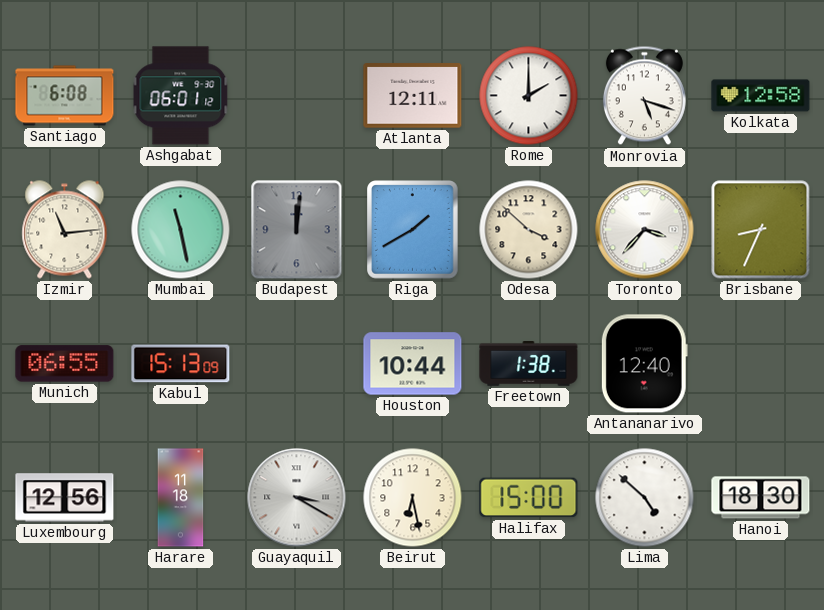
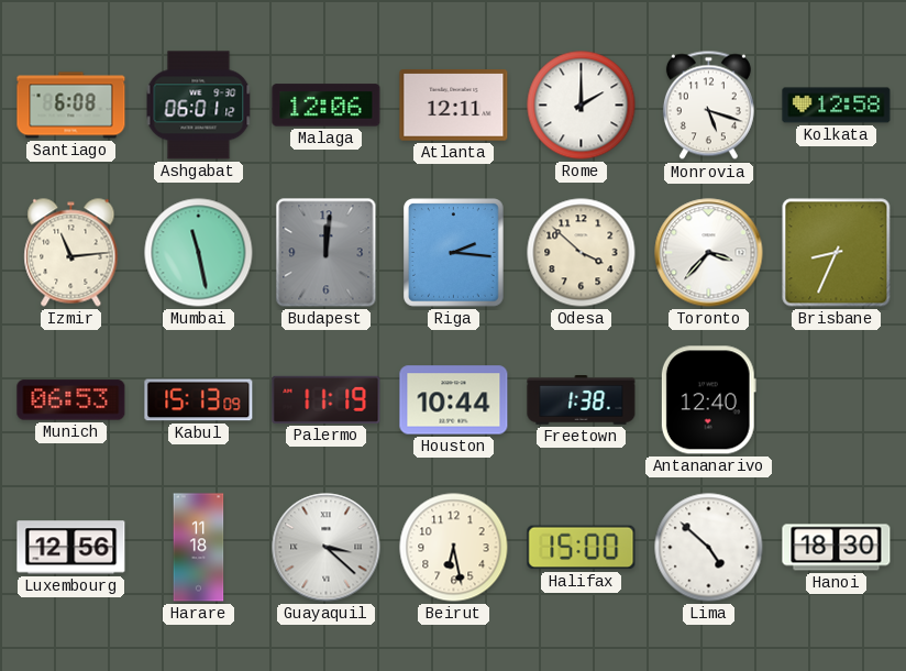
Malaga: none -> 12:06
Riga: 1:40 -> 2:16
Munich: 06:55 -> 06:53
Palermo: none -> 11:19
Guayaquil: 3:20 -> 3:22
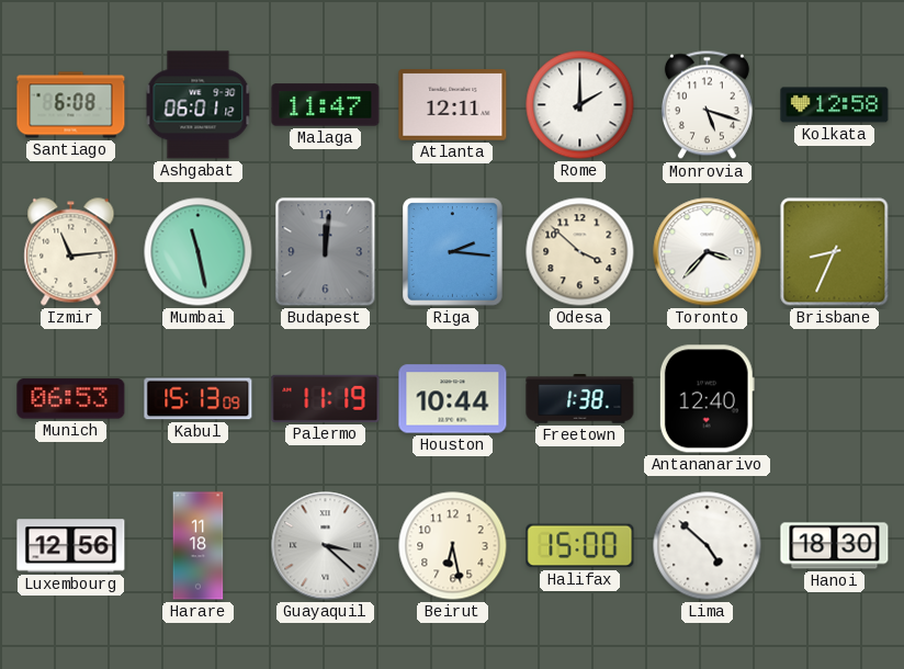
Malaga: 12:06 -> 11:47
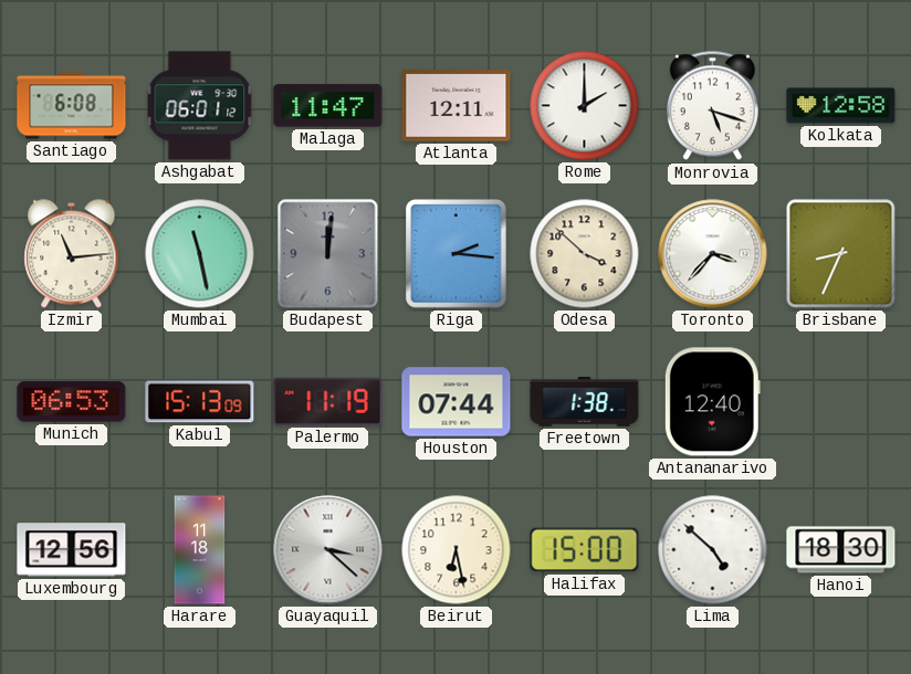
Houston: 10:44 -> 07:44
